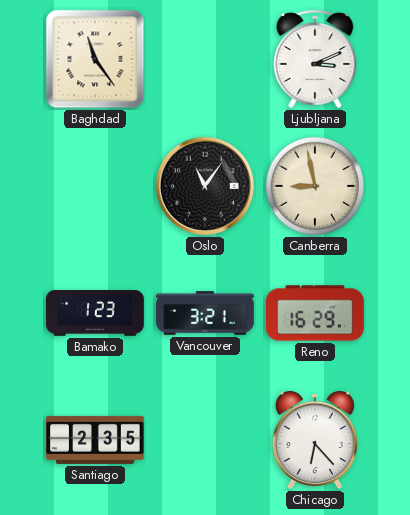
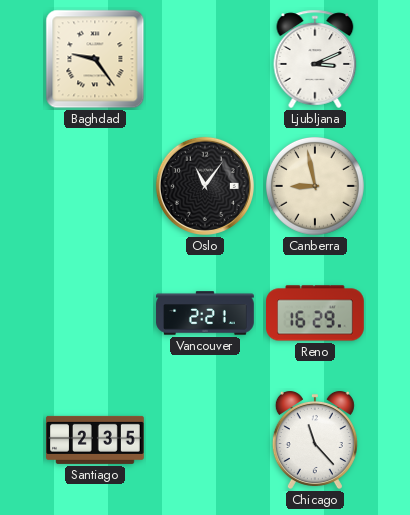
Baghdad: 11:24 -> 9:24
Bamako: 1:23 -> none
Vancouver: 3:21 -> 2:21
Chicago: 6:23 -> 11:23
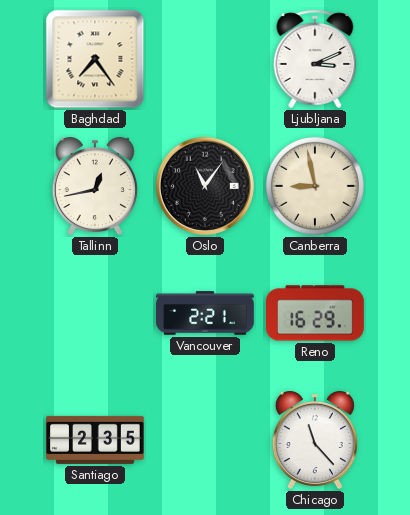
Baghdad: 9:24 -> 7:24
Tallinn: none -> 12:43
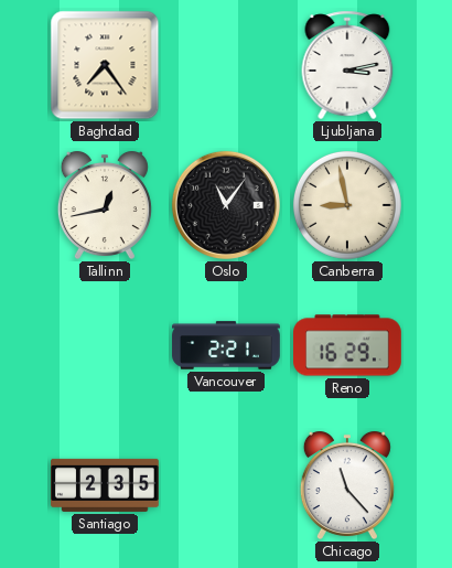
Ljubljana: 3:11 -> 3:13
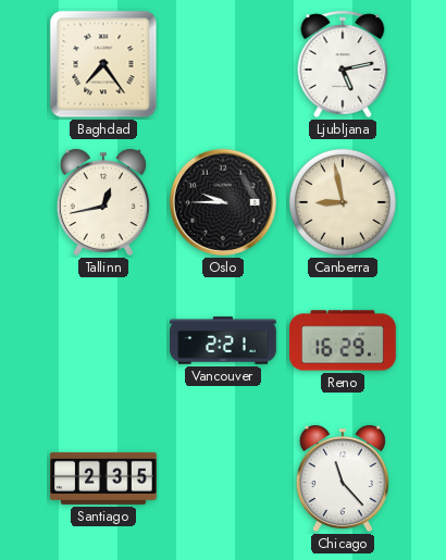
Ljubljana: 3:13 -> 5:13
Oslo: 11:06 -> 9:45
